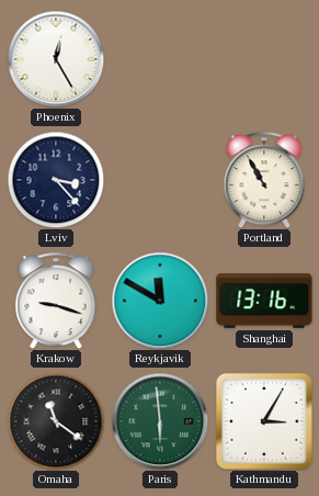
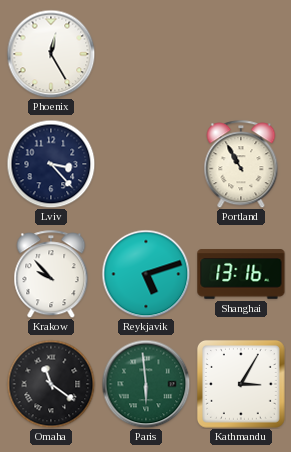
Krakow: 9:18 -> 9:53
Reykjavik: 11:50 -> 5:12
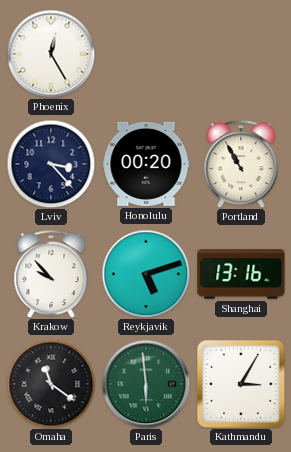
Honolulu: none -> 00:20
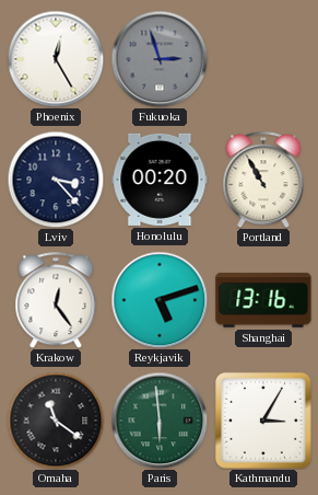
Fukuoka: none -> 2:57
Krakow: 9:53 -> 12:24
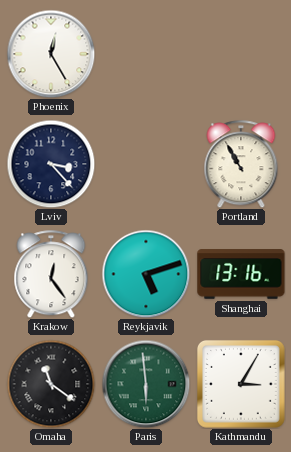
Fukuoka: 2:57 -> none
Honolulu: 00:20 -> none
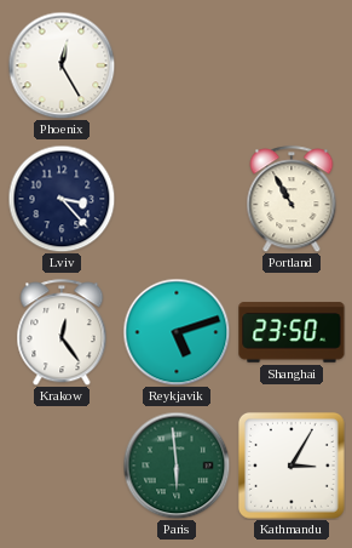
Shanghai: 13:16 -> 23:50
Omaha: 11:21 -> none
